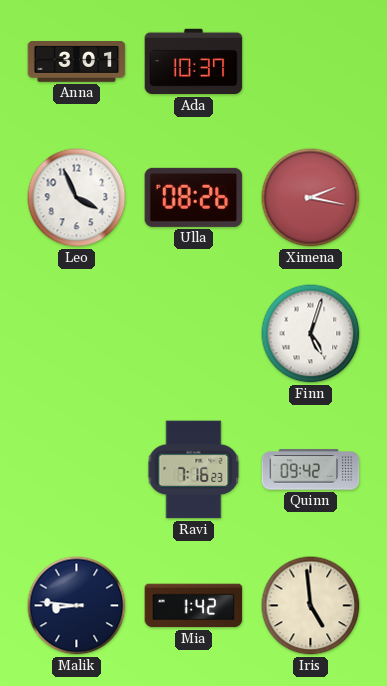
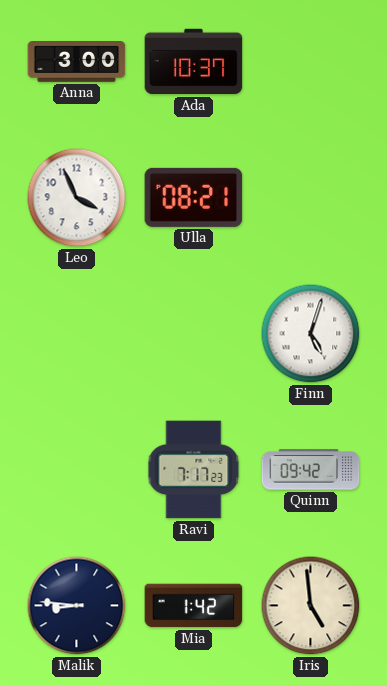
Anna: 3:01 -> 3:00
Ulla: 08:26 -> 08:21
Ximena: 2:17 -> none
Ravi: 7:16 -> 7:17
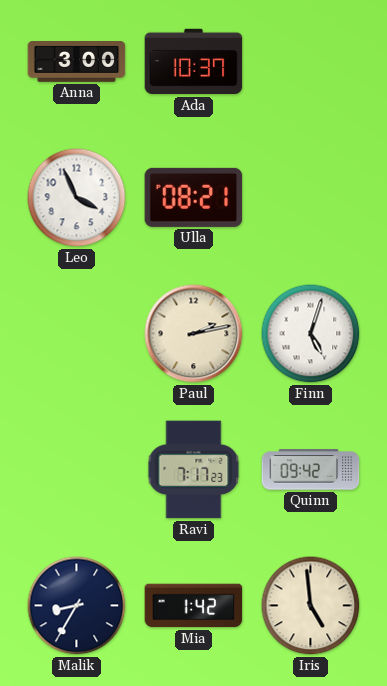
Paul: none -> 2:13
Malik: 8:46 -> 8:35
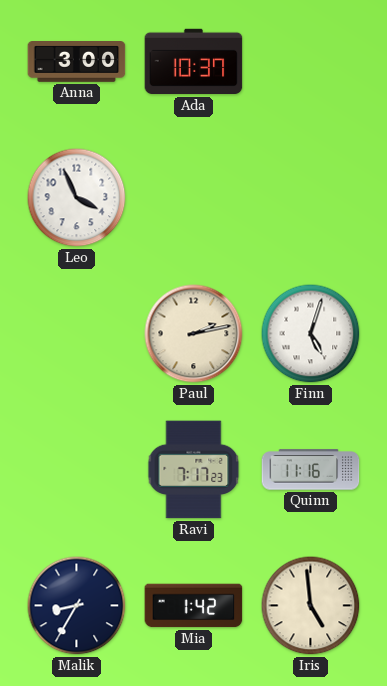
Ulla: 08:21 -> none
Quinn: 09:42 -> 11:16
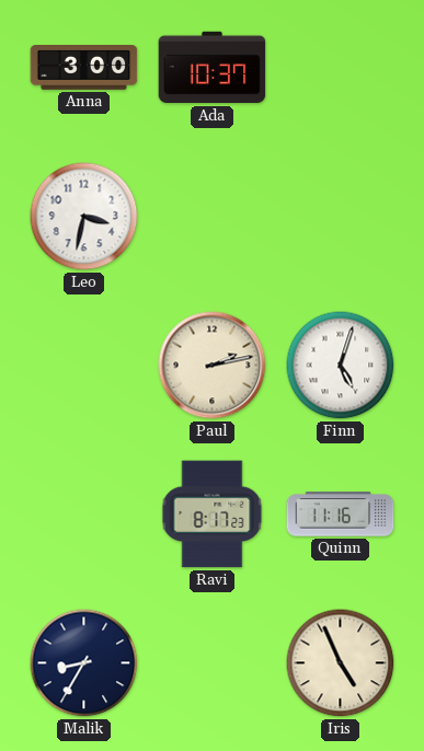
Leo: 3:56 -> 3:32
Ravi: 7:17 -> 8:17
Mia: 1:42 -> none
Iris: 4:59 -> 4:56
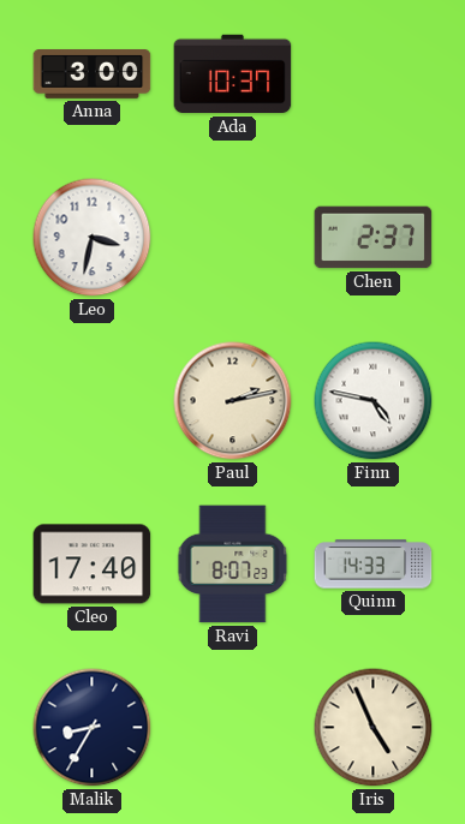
Chen: none -> 2:37
Finn: 5:03 -> 4:47
Cleo: none -> 17:40
Ravi: 8:17 -> 8:07
Quinn: 11:16 -> 14:33
